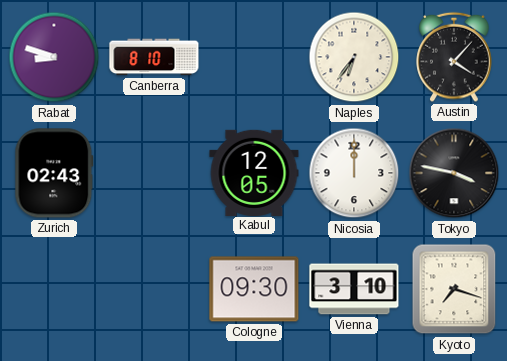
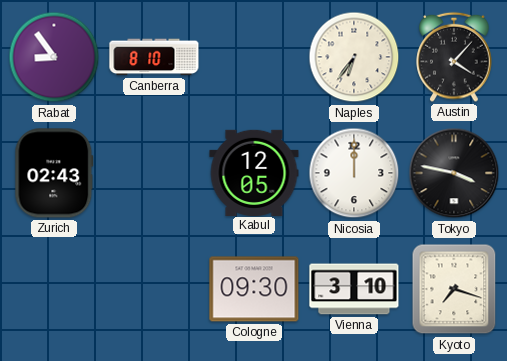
Rabat: 8:48 -> 8:54
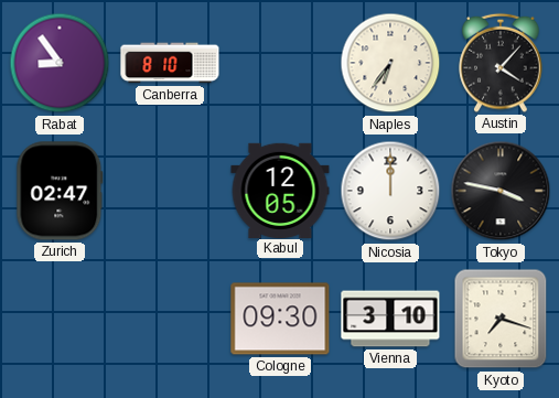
Zurich: 02:43 -> 02:47
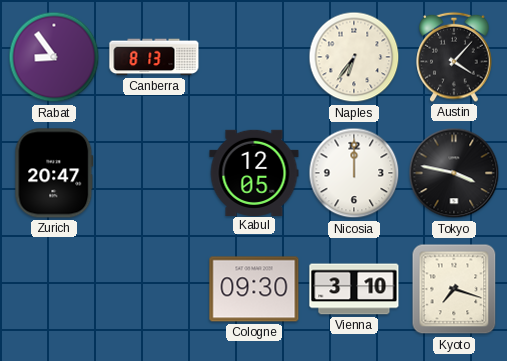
Canberra: 8:10 -> 8:13
Zurich: 02:47 -> 20:47
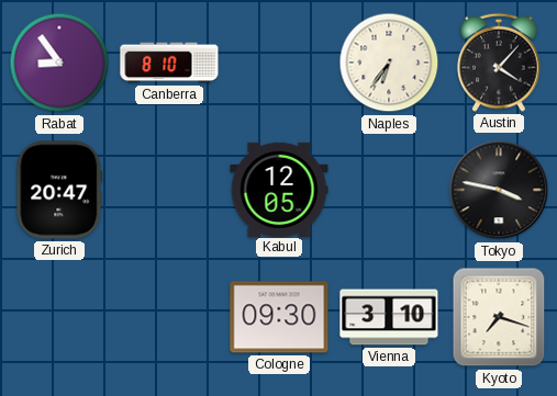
Canberra: 8:13 -> 8:10
Nicosia: 12:00 -> none
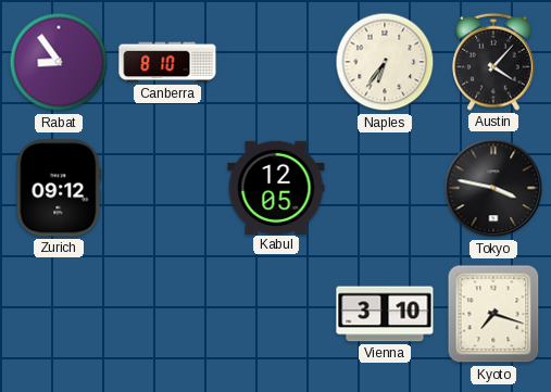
Zurich: 20:47 -> 09:12
Cologne: 09:30 -> none
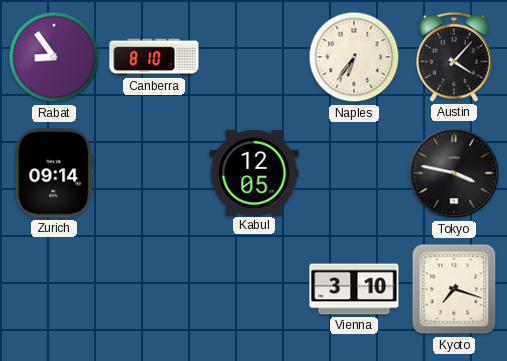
Zurich: 09:12 -> 09:14
